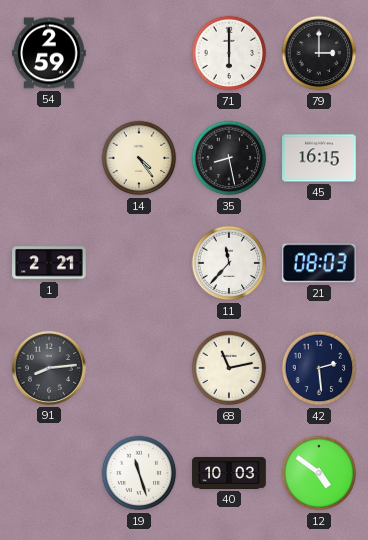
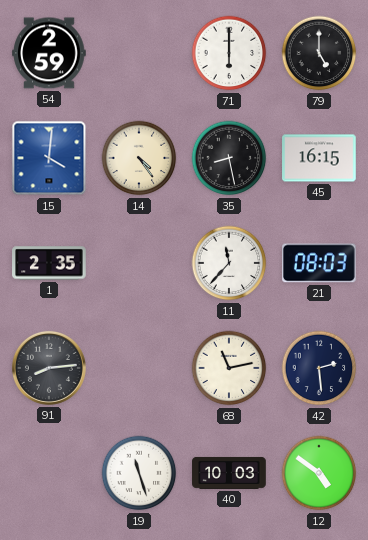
79: 3:00 -> 5:00
15: none -> 4:01
1: 2:21 -> 2:35
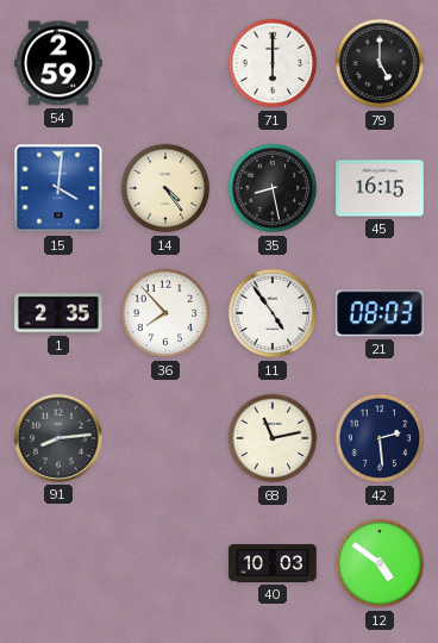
36: none -> 7:53
11: 11:37 -> 4:54
19: 11:27 -> none
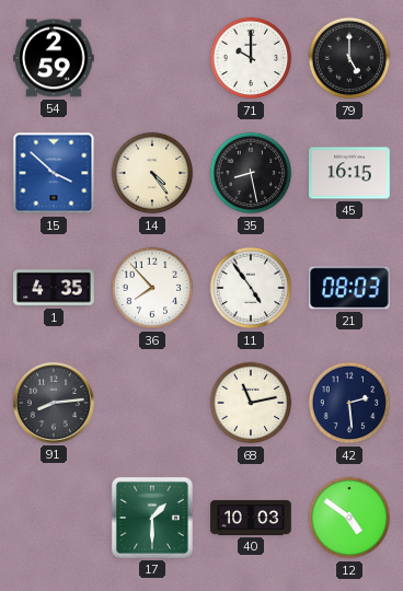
71: 6:00 -> 10:00
15: 4:01 -> 3:52
1: 2:35 -> 4:35
17: none -> 1:30
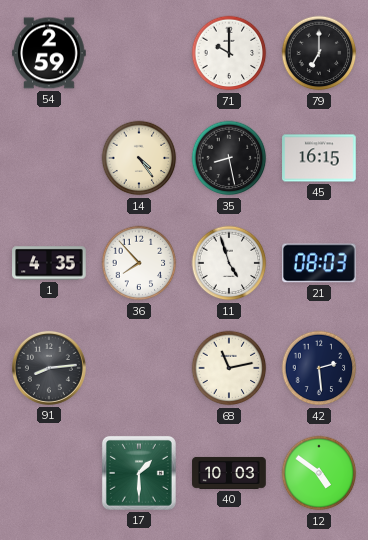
79: 5:00 -> 7:00
15: 3:52 -> none
11: 4:54 -> 4:57
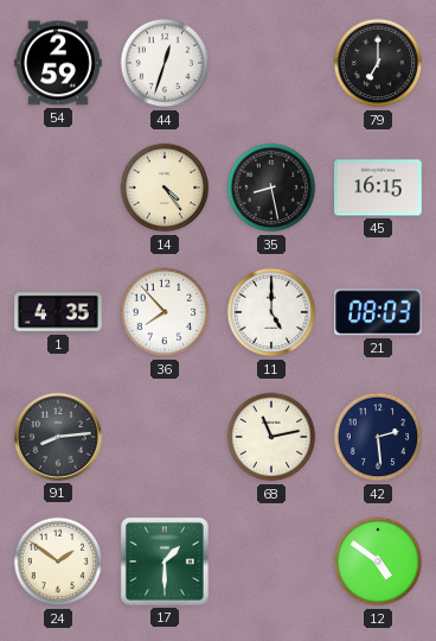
44: none -> 12:33
71: 10:00 -> none
11: 4:57 -> 5:00
24: none -> 1:51
40: 10:03 -> none
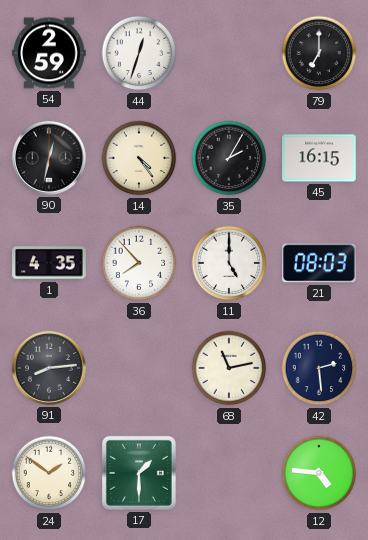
90: none -> 12:32
35: 8:28 -> 2:05
12: 4:51 -> 4:46
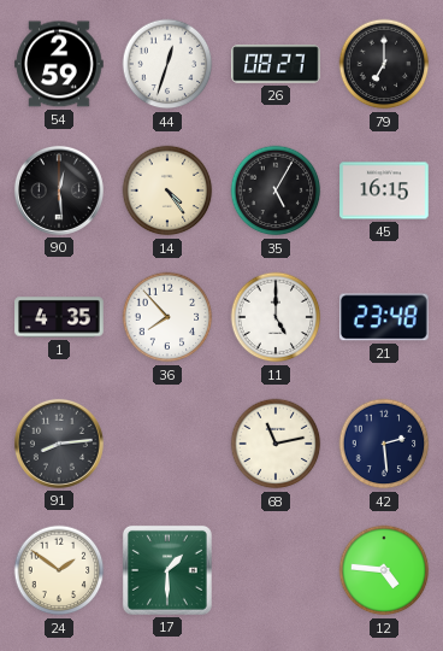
26: none -> 08:27
90: 12:32 -> 12:29
35: 2:05 -> 5:05
21: 08:03 -> 23:48
